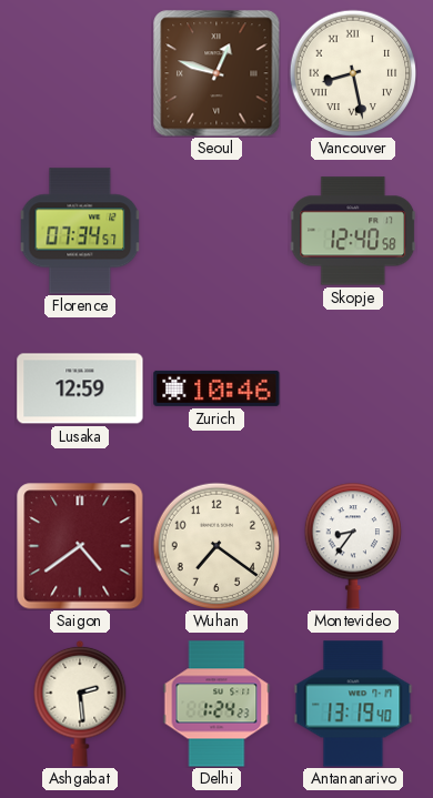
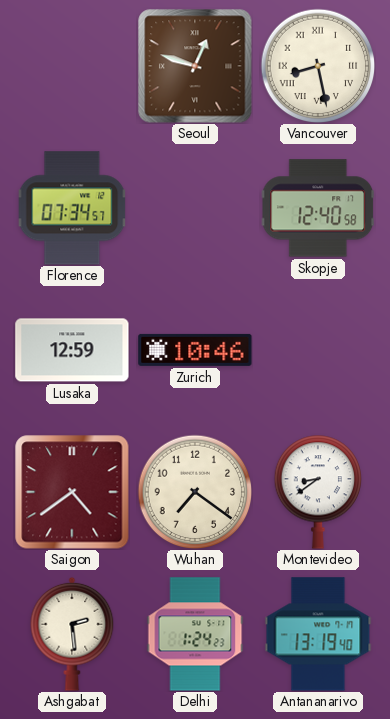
Montevideo: 8:36 -> 8:39
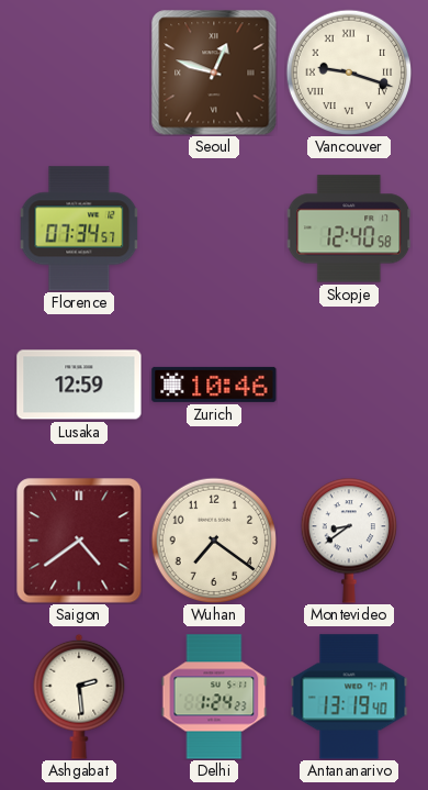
Vancouver: 8:28 -> 9:18
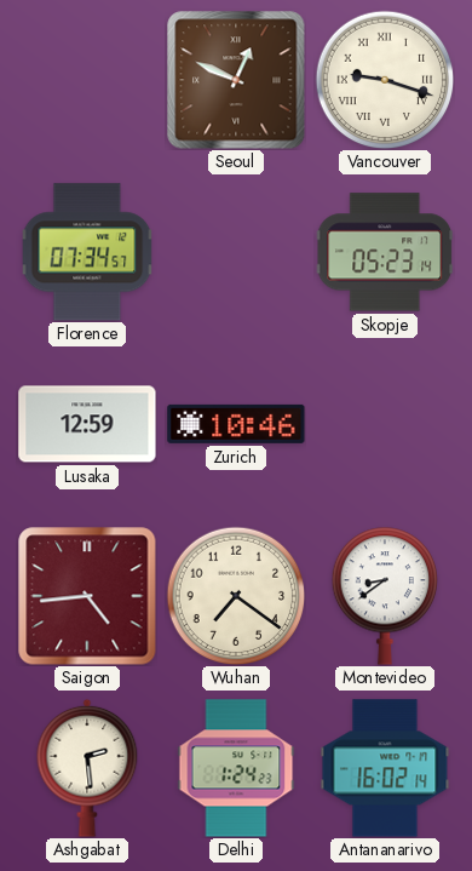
Seoul: 12:48 -> 12:49
Skopje: 12:40 -> 05:23
Saigon: 4:39 -> 4:44
Antananarivo: 13:19 -> 16:02
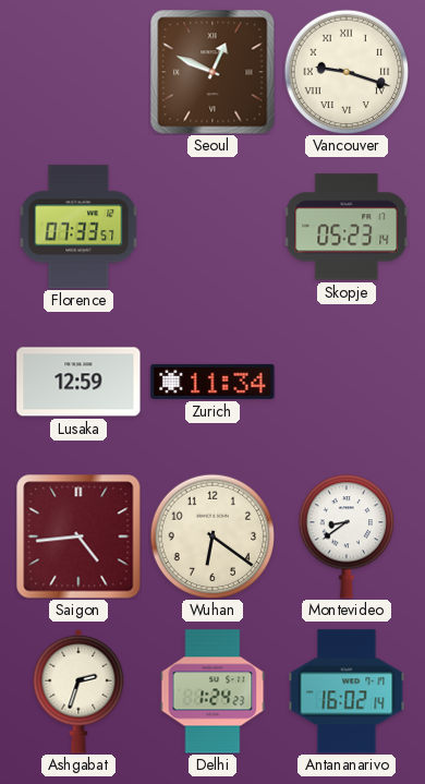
Florence: 07:34 -> 07:33
Zurich: 10:46 -> 11:34
Wuhan: 7:21 -> 6:21
Ashgabat: 2:29 -> 2:33
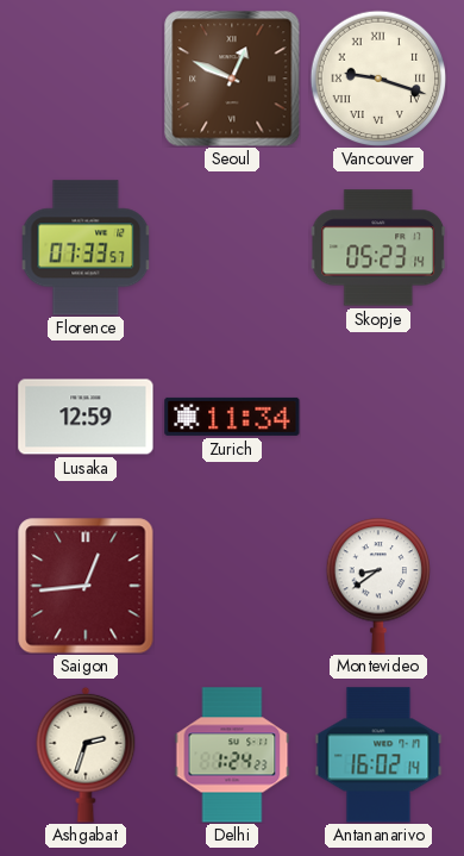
Saigon: 4:44 -> 12:44
Wuhan: 6:21 -> none
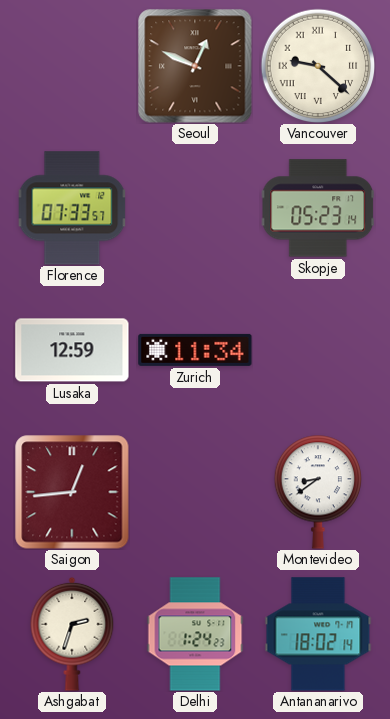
Vancouver: 9:18 -> 9:22
Antananarivo: 16:02 -> 18:02
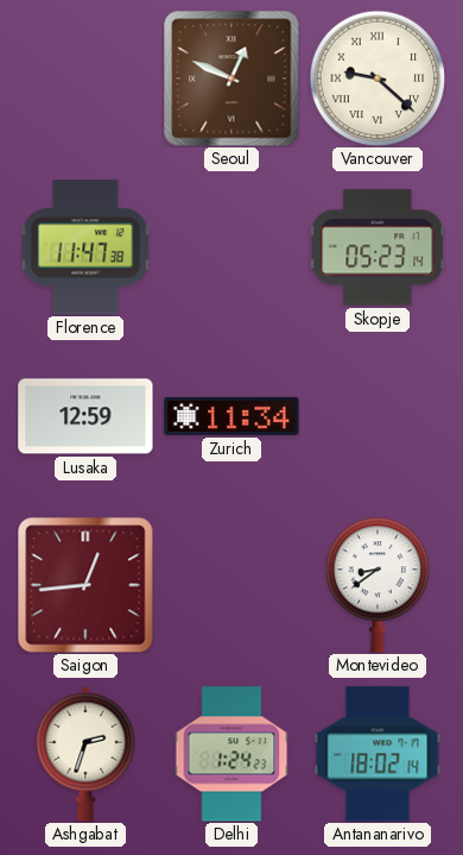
Florence: 07:33 -> 11:47
